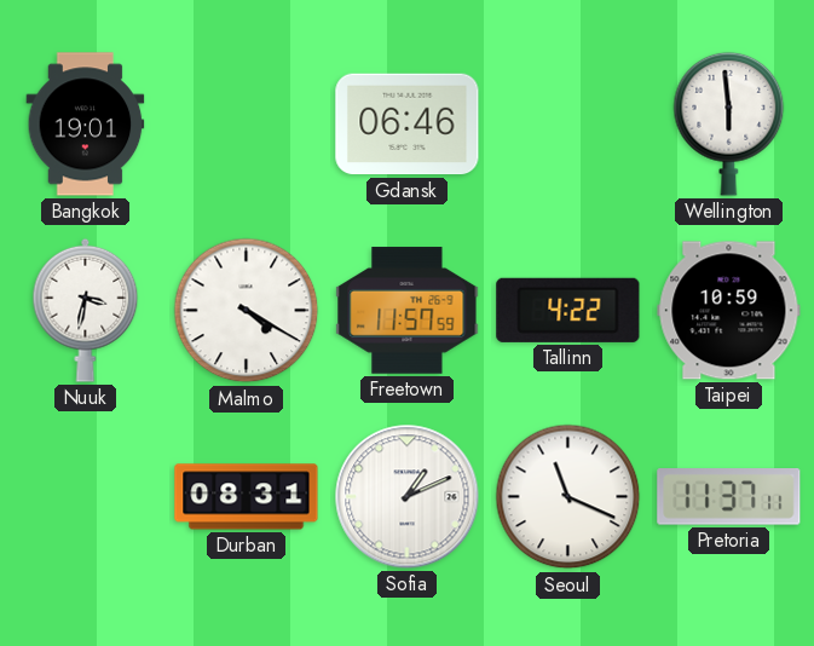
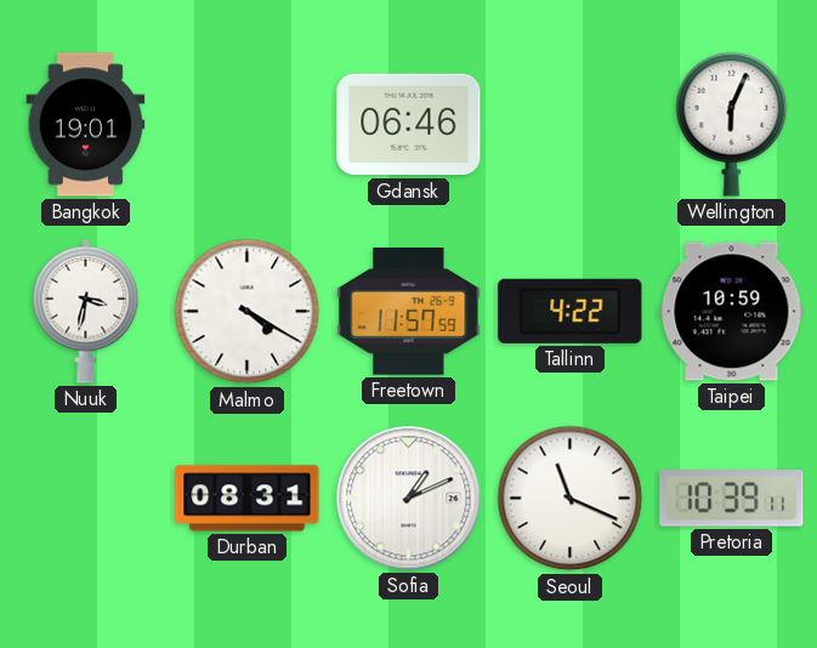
Wellington: 5:59 -> 6:04
Pretoria: 11:37 -> 10:39
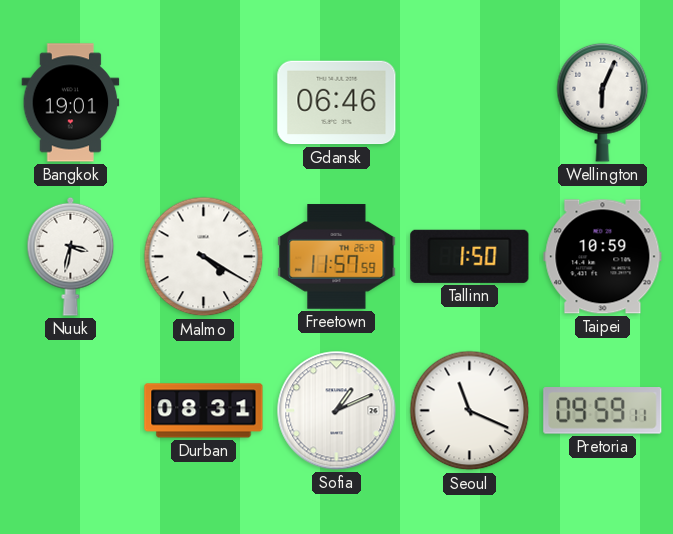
Tallinn: 4:22 -> 1:50
Pretoria: 10:39 -> 09:59
